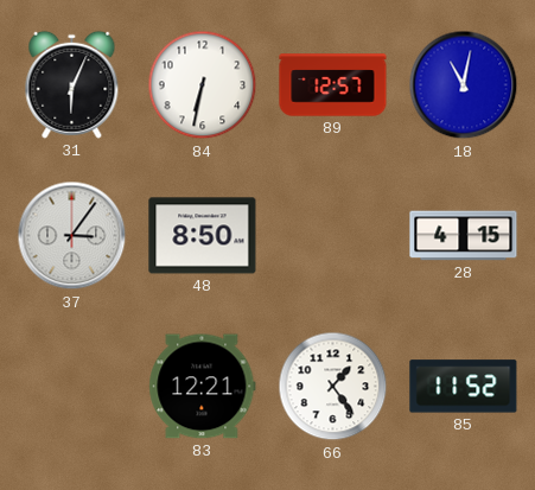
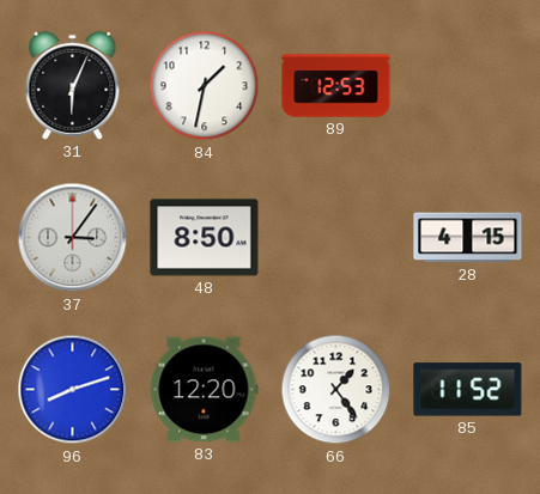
84: 6:32 -> 1:32
89: 12:57 -> 12:53
18: 11:02 -> none
96: none -> 8:12
83: 12:21 -> 12:20
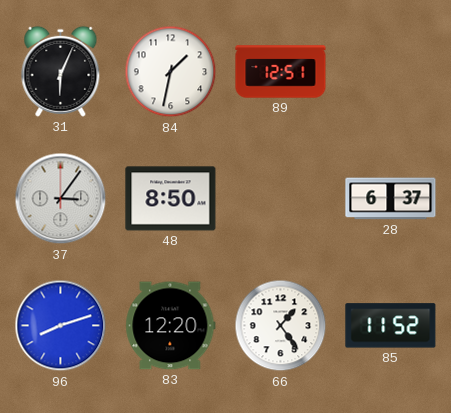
89: 12:53 -> 12:51
28: 4:15 -> 6:37
